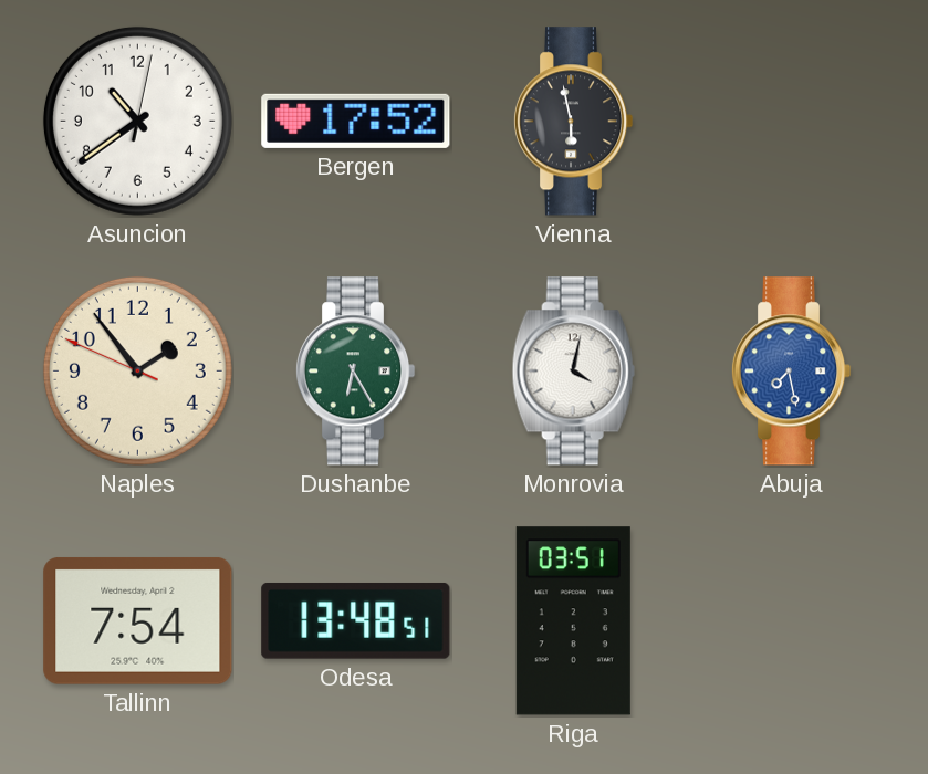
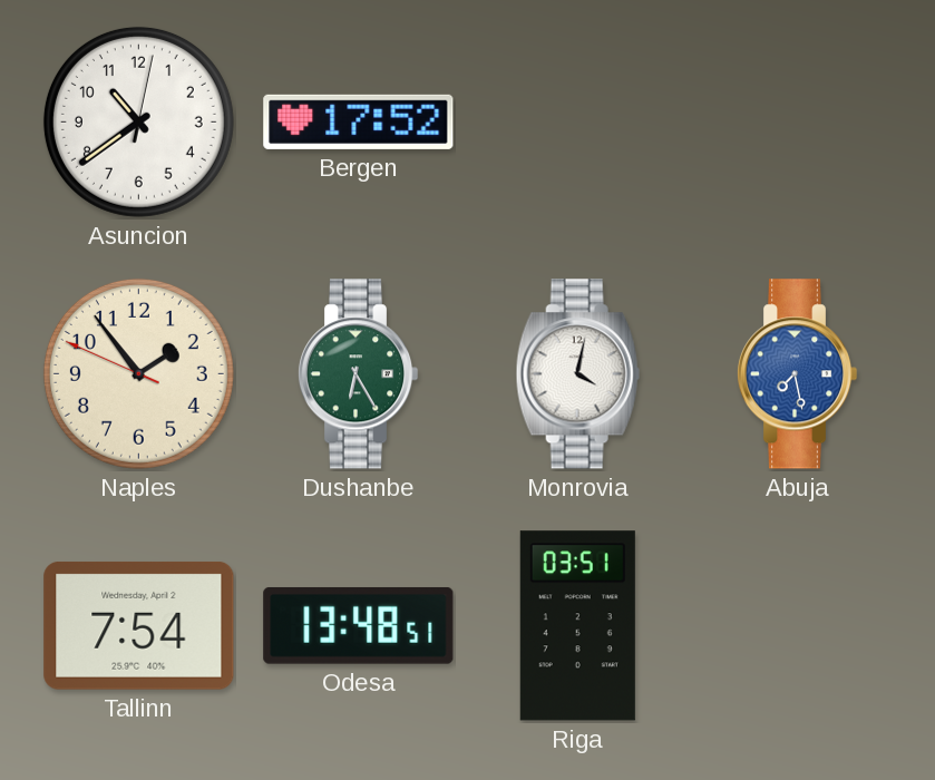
Vienna: 5:58 -> none
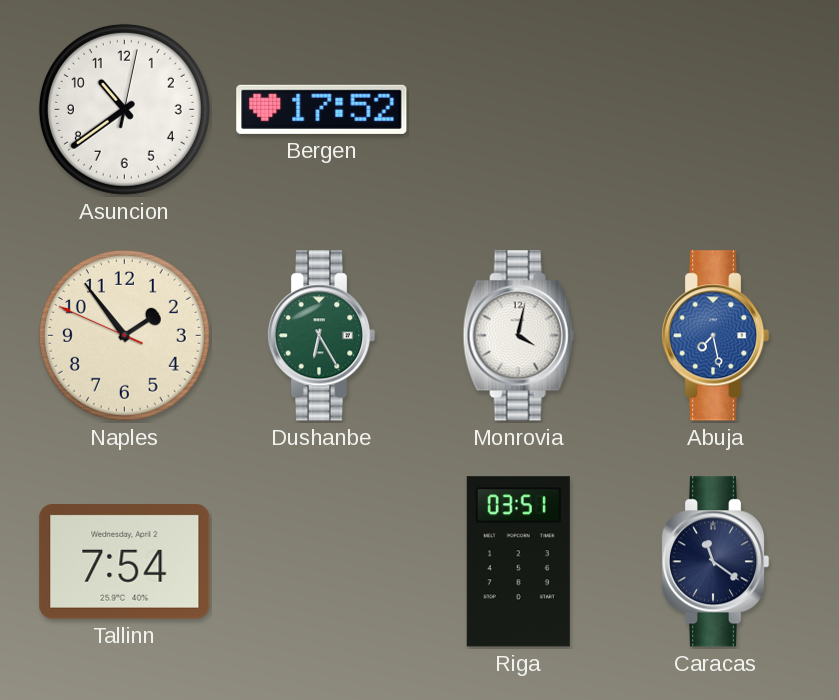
Odesa: 13:48 -> none
Caracas: none -> 11:21
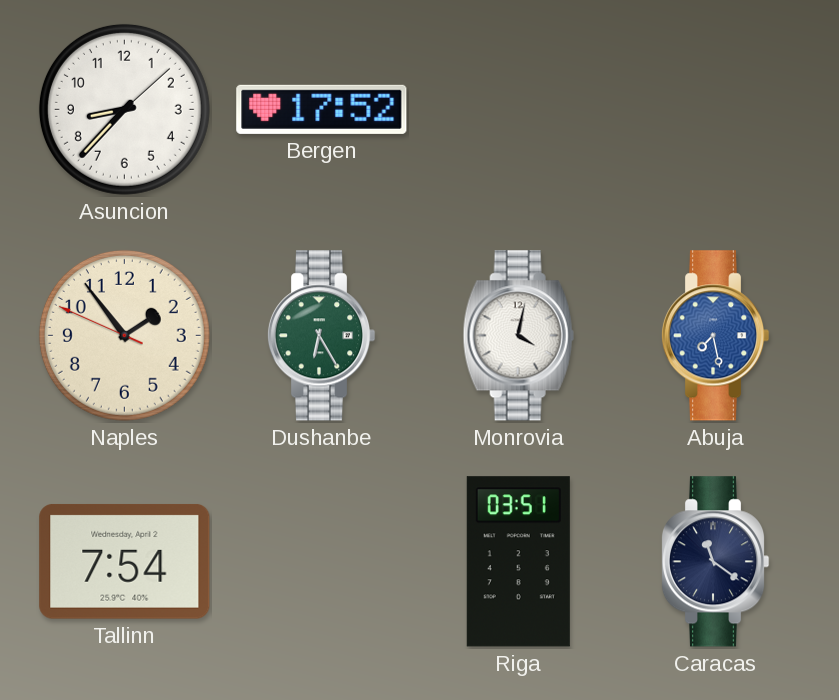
Asuncion: 10:39 -> 8:37
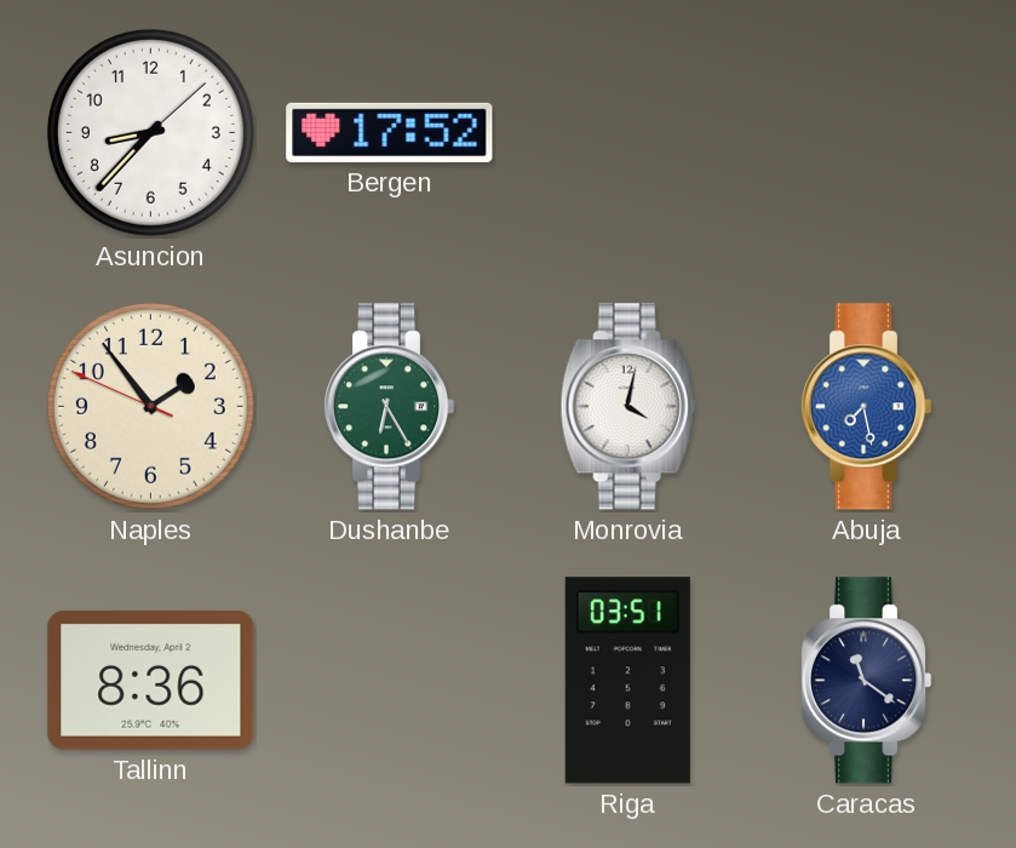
Tallinn: 7:54 -> 8:36
